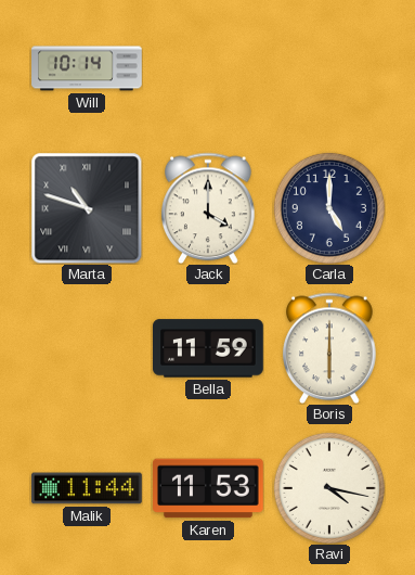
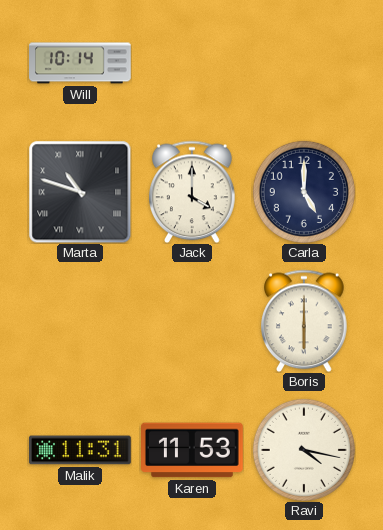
Bella: 11:59 -> none
Malik: 11:44 -> 11:31
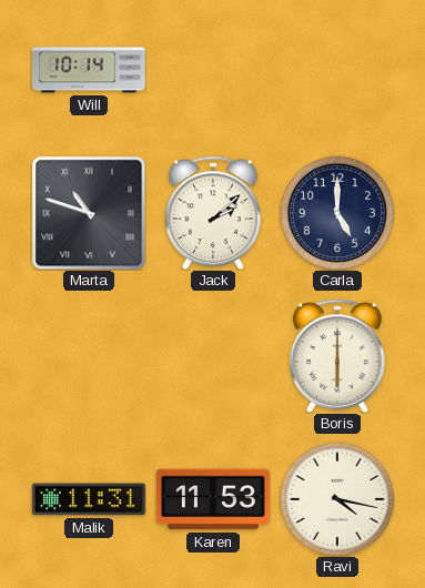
Jack: 4:00 -> 2:08
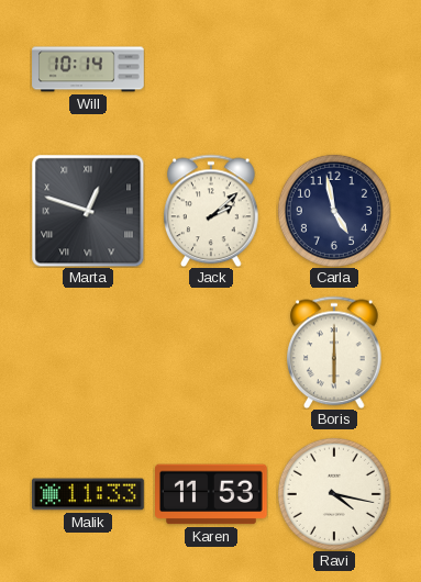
Marta: 10:48 -> 12:48
Carla: 5:00 -> 4:58
Malik: 11:31 -> 11:33
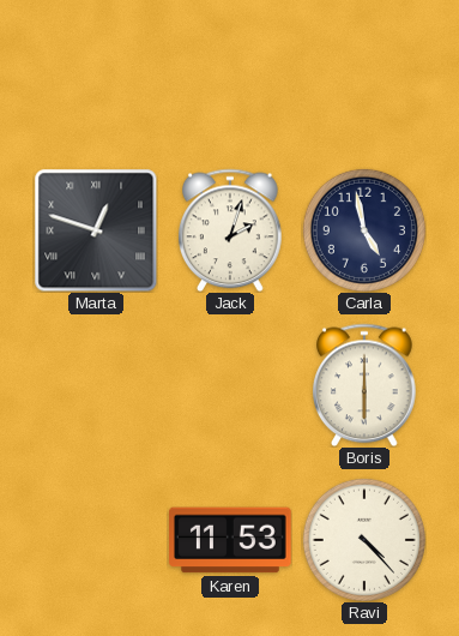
Will: 10:14 -> none
Jack: 2:08 -> 2:03
Malik: 11:33 -> none
Ravi: 4:17 -> 4:23
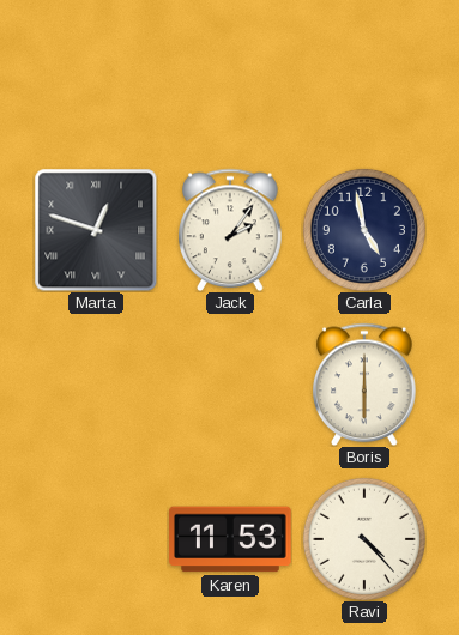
Jack: 2:03 -> 2:06
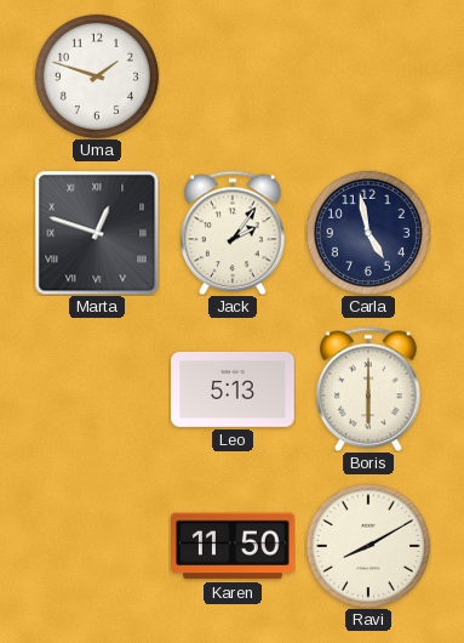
Uma: none -> 1:48
Leo: none -> 5:13
Karen: 11:53 -> 11:50
Ravi: 4:23 -> 8:10
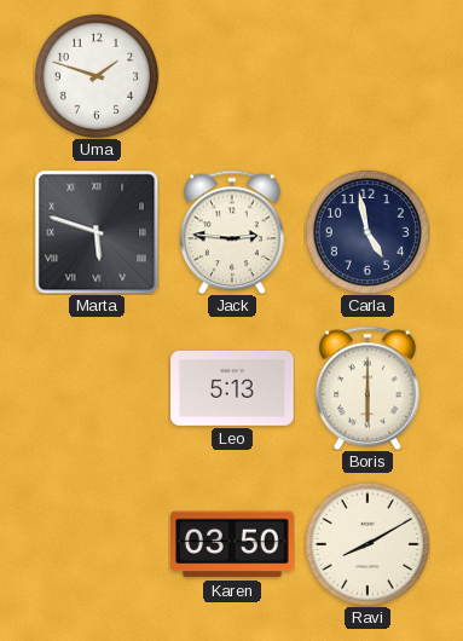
Marta: 12:48 -> 5:48
Jack: 2:06 -> 2:46
Karen: 11:50 -> 03:50
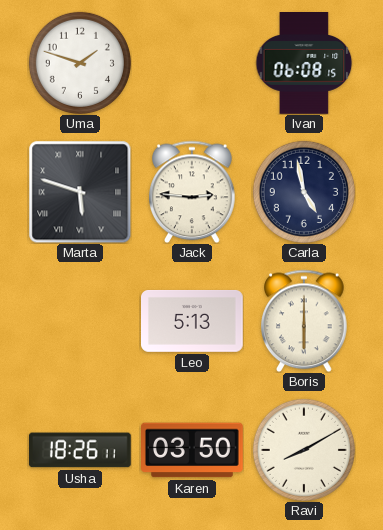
Ivan: none -> 06:08
Usha: none -> 18:26
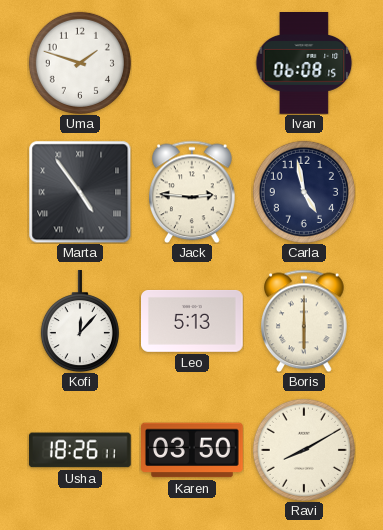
Marta: 5:48 -> 4:54
Kofi: none -> 12:07
